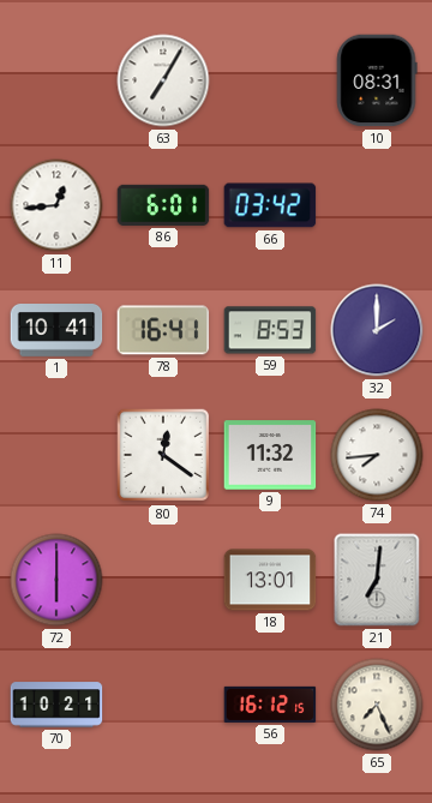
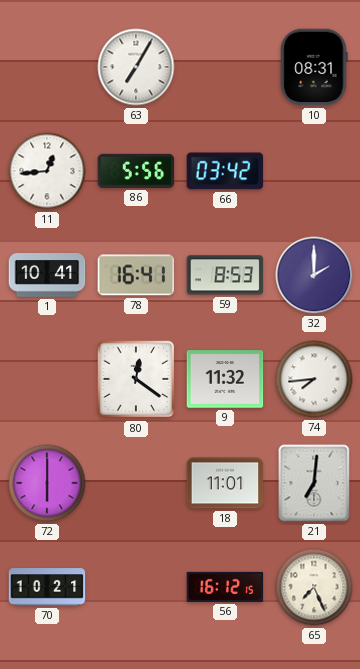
86: 6:01 -> 5:56
18: 13:01 -> 11:01
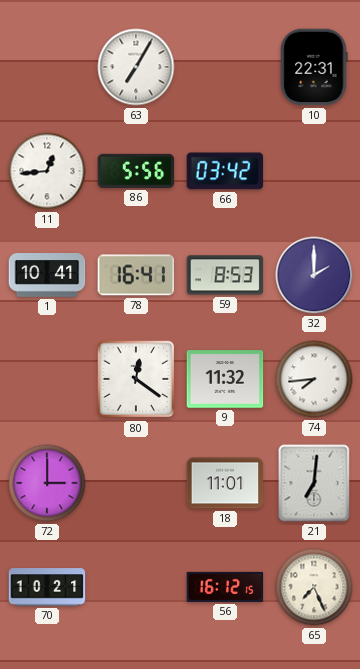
10: 08:31 -> 22:31
72: 6:00 -> 3:00
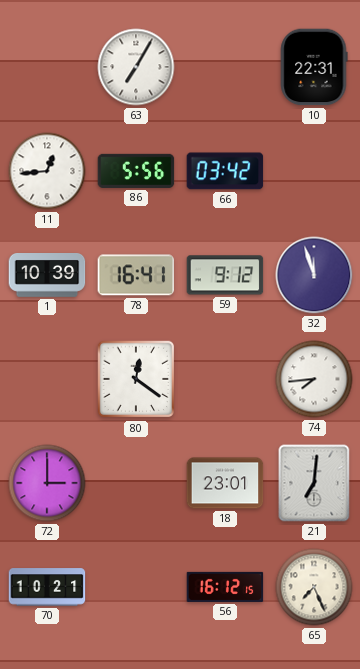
1: 10:41 -> 10:39
59: 8:53 -> 9:12
32: 2:00 -> 11:57
9: 11:32 -> none
18: 11:01 -> 23:01
